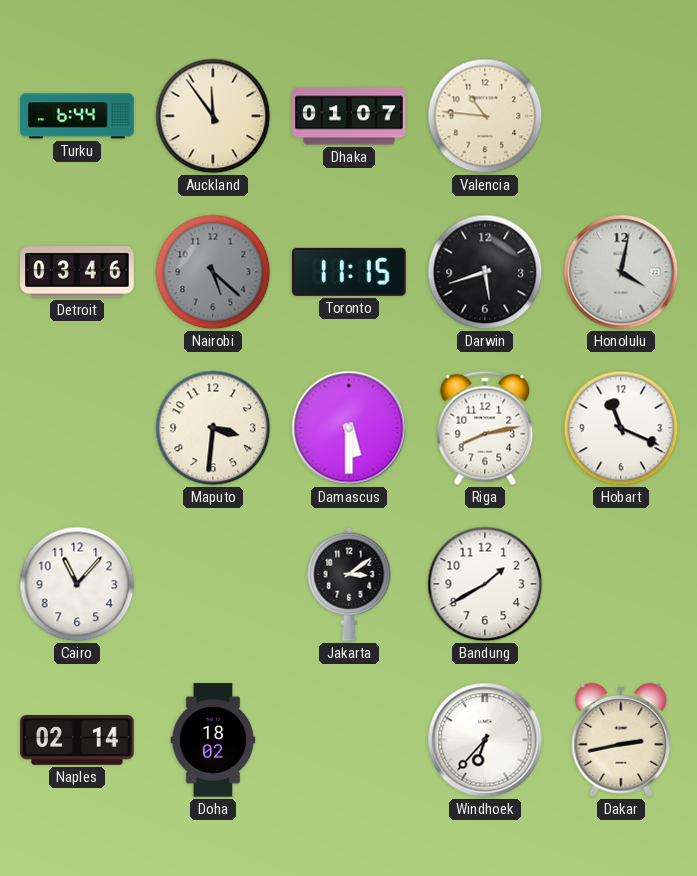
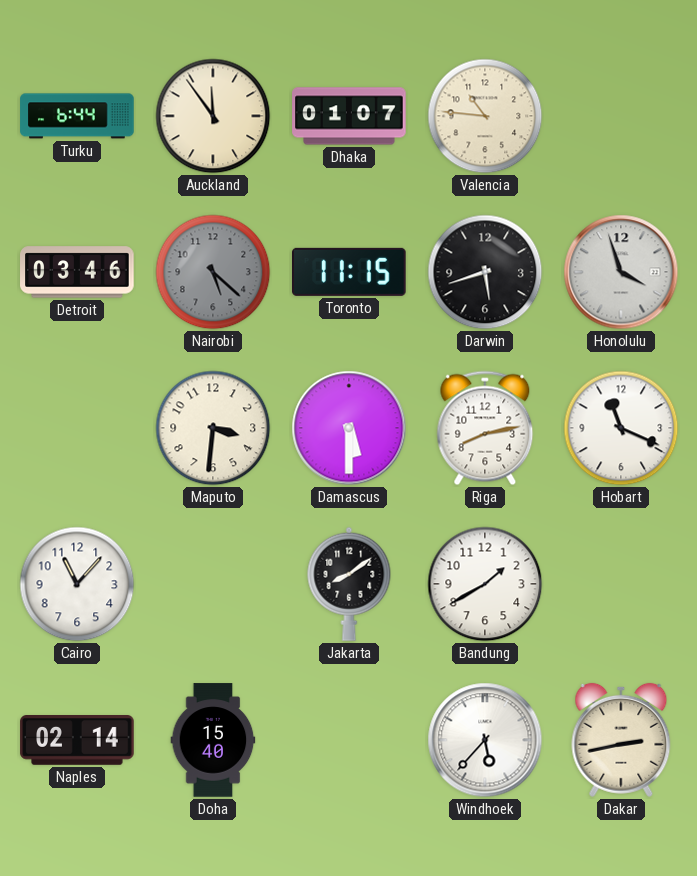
Honolulu: 4:02 -> 3:57
Jakarta: 3:09 -> 8:09
Doha: 18:02 -> 15:40
Windhoek: 6:37 -> 5:37
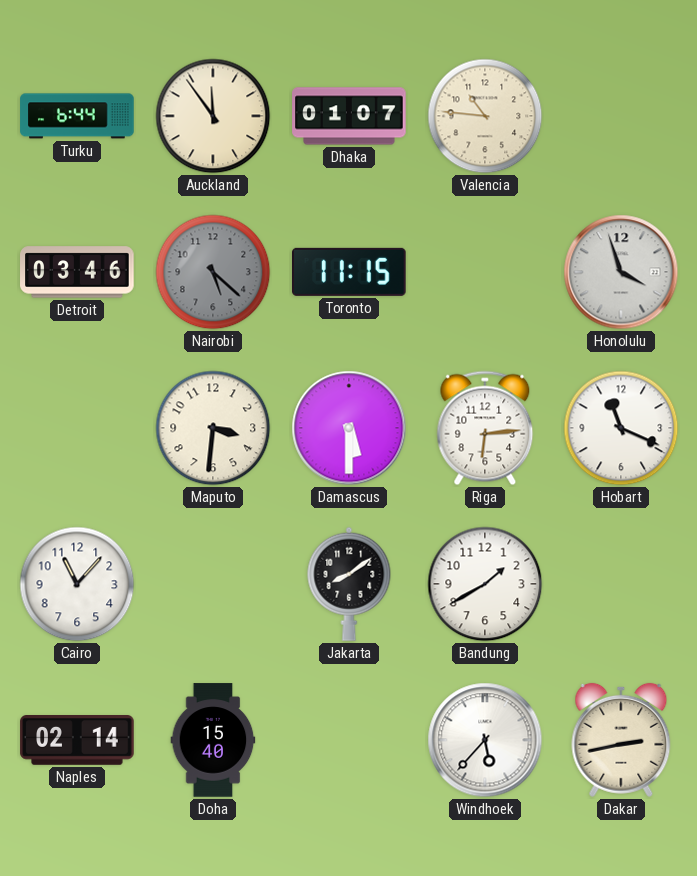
Darwin: 5:42 -> none
Riga: 8:13 -> 6:14
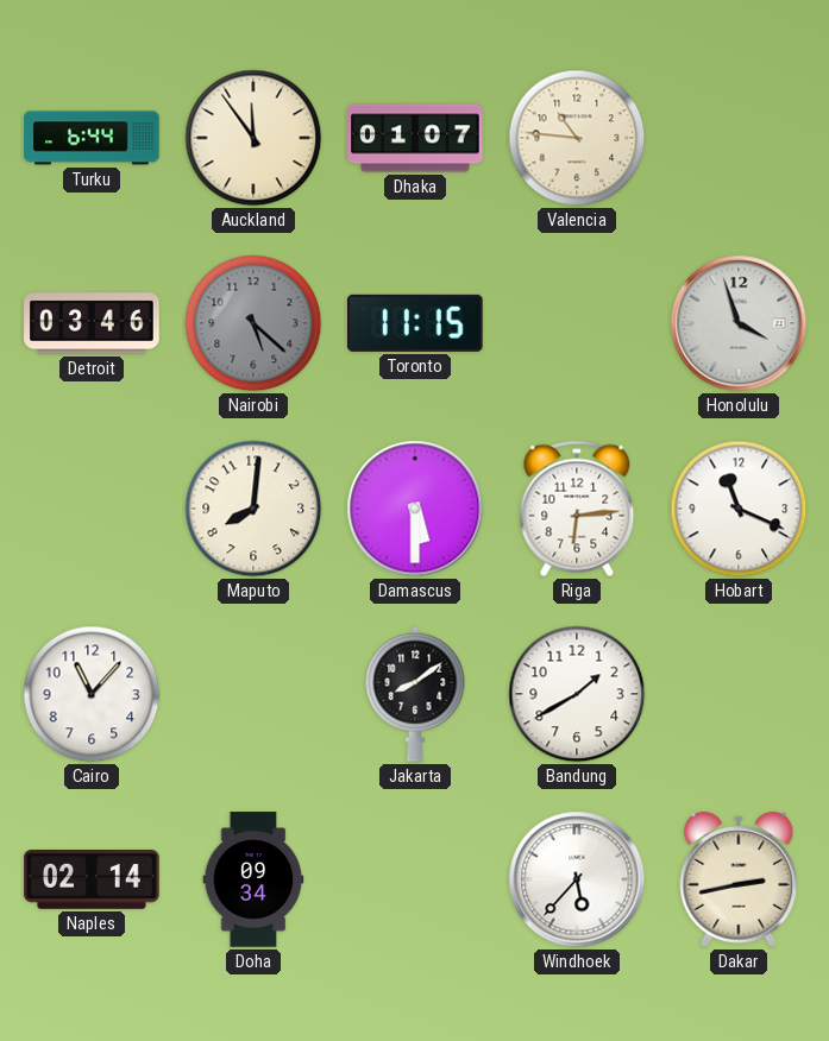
Maputo: 3:31 -> 8:01
Doha: 15:40 -> 09:34
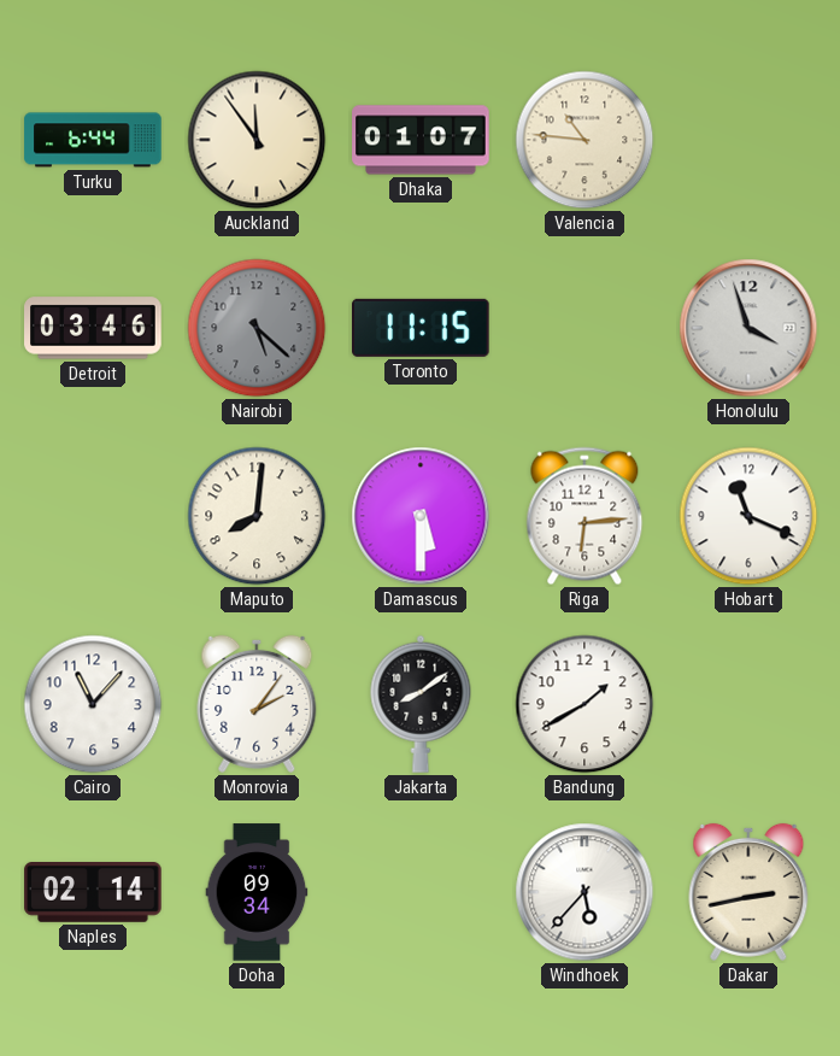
Monrovia: none -> 2:06
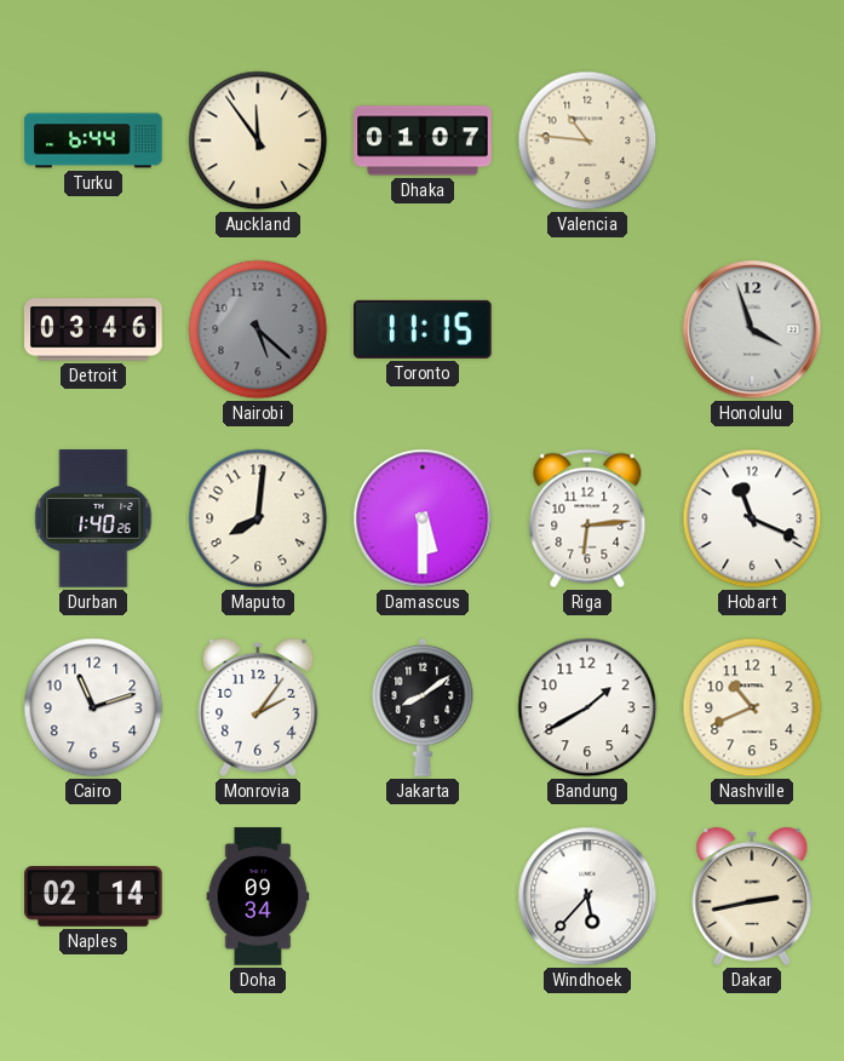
Durban: none -> 1:40
Cairo: 11:07 -> 11:12
Nashville: none -> 10:41
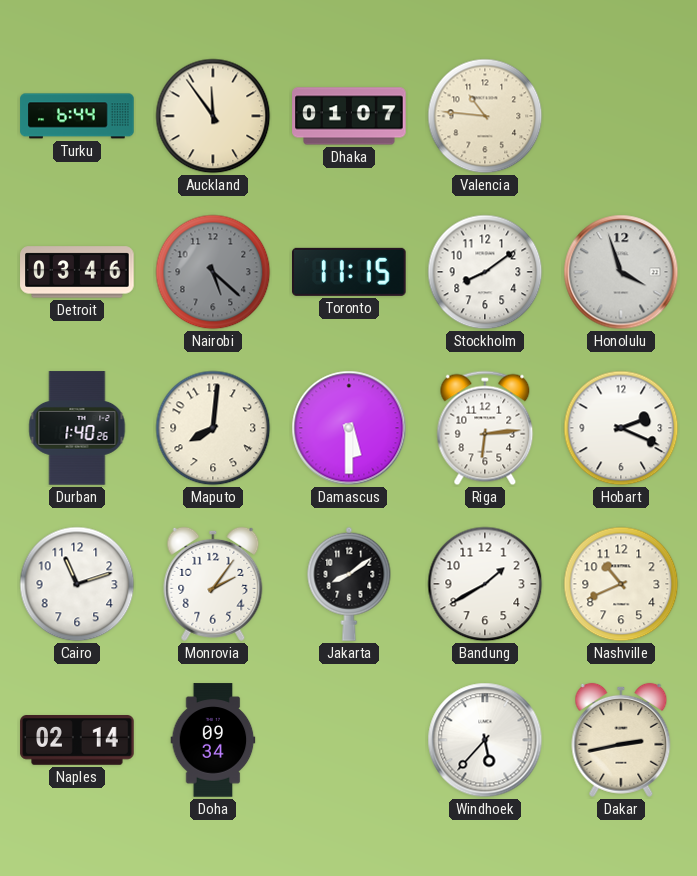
Stockholm: none -> 8:09
Hobart: 11:19 -> 2:19
